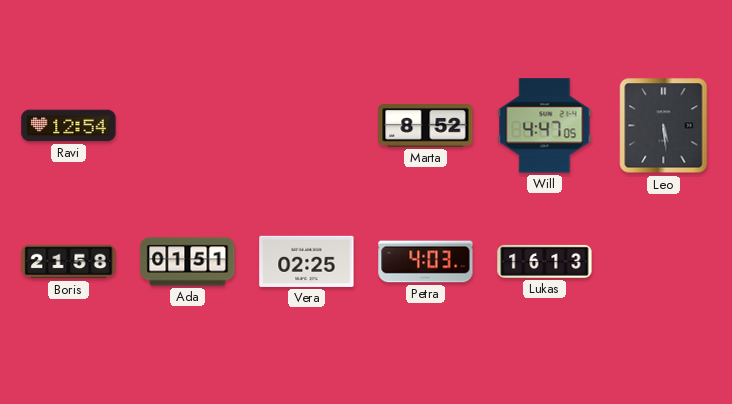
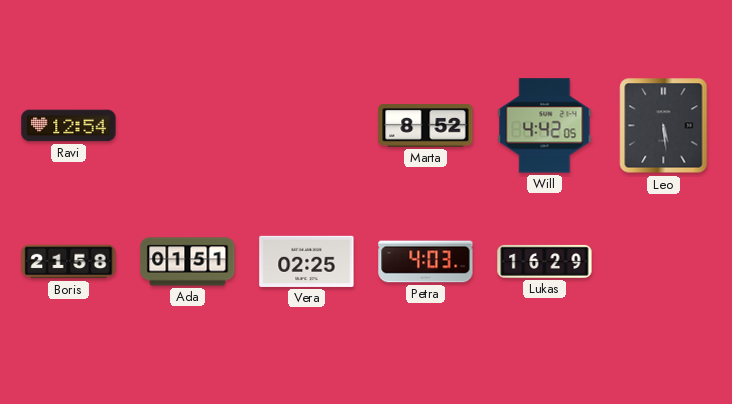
Will: 4:47 -> 4:42
Lukas: 16:13 -> 16:29
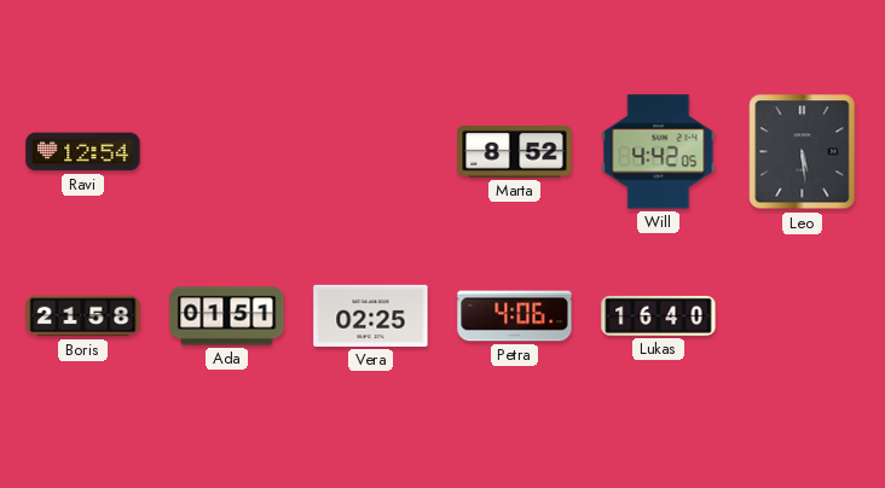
Petra: 4:03 -> 4:06
Lukas: 16:29 -> 16:40
